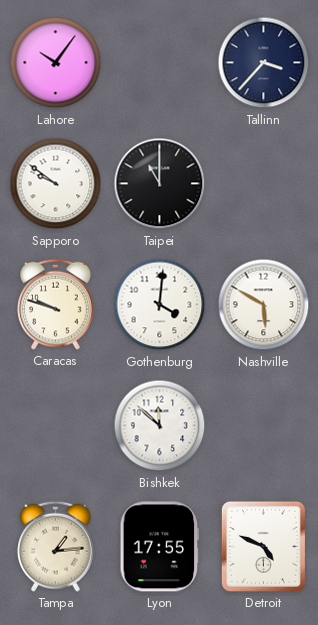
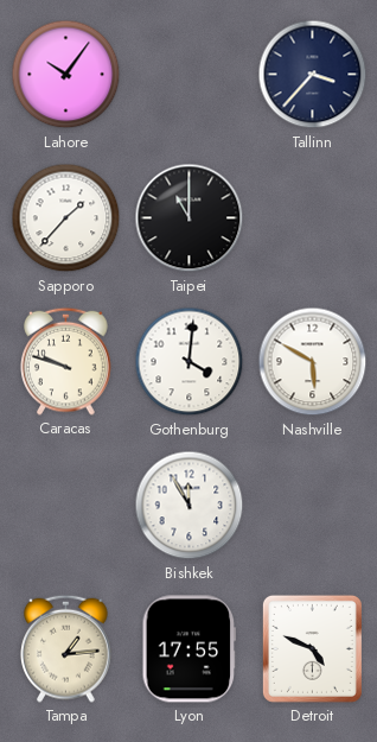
Sapporo: 9:51 -> 1:37
Bishkek: 11:52 -> 11:55
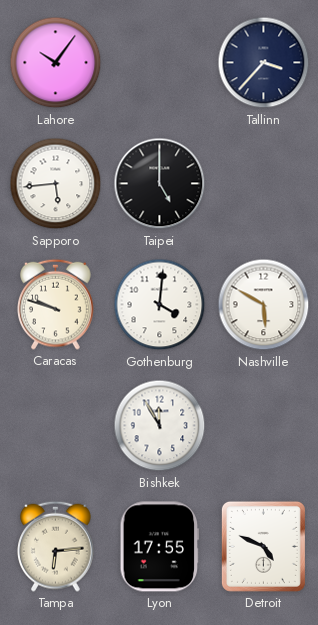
Sapporo: 1:37 -> 5:44
Taipei: 11:00 -> 5:00
Tampa: 1:14 -> 6:14
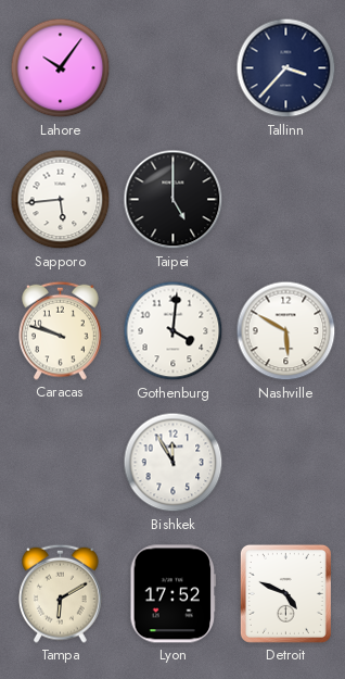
Tampa: 6:14 -> 6:10
Lyon: 17:55 -> 17:52
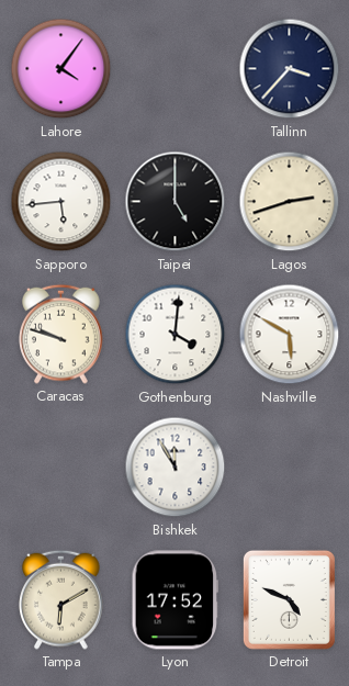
Lahore: 10:06 -> 4:06
Lagos: none -> 2:42
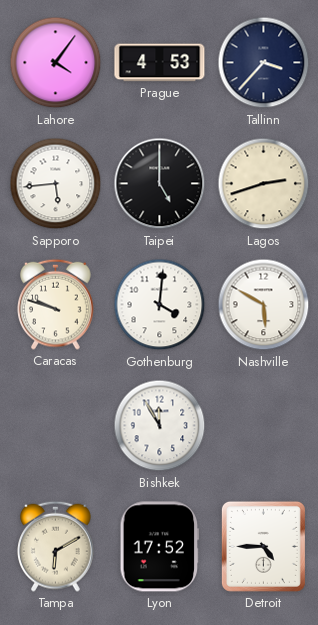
Prague: none -> 4:53
Detroit: 4:49 -> 4:45
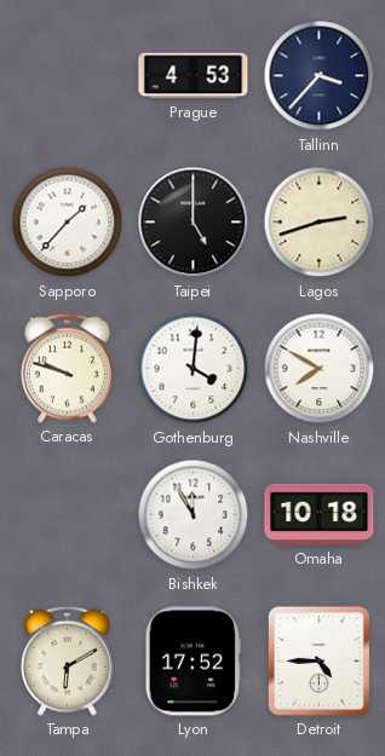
Lahore: 4:06 -> none
Sapporo: 5:44 -> 1:37
Nashville: 5:50 -> 7:50
Omaha: none -> 10:18
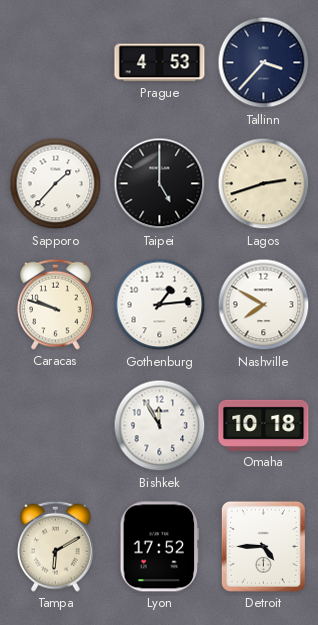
Gothenburg: 4:01 -> 1:14
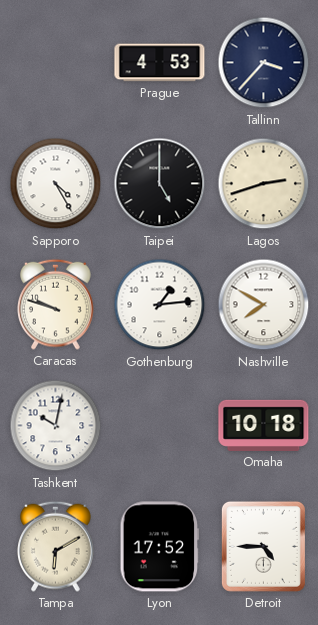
Sapporo: 1:37 -> 4:25
Tashkent: none -> 10:02
Bishkek: 11:55 -> none
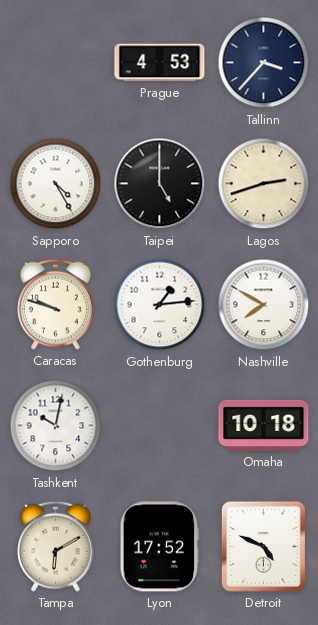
Detroit: 4:45 -> 4:49
